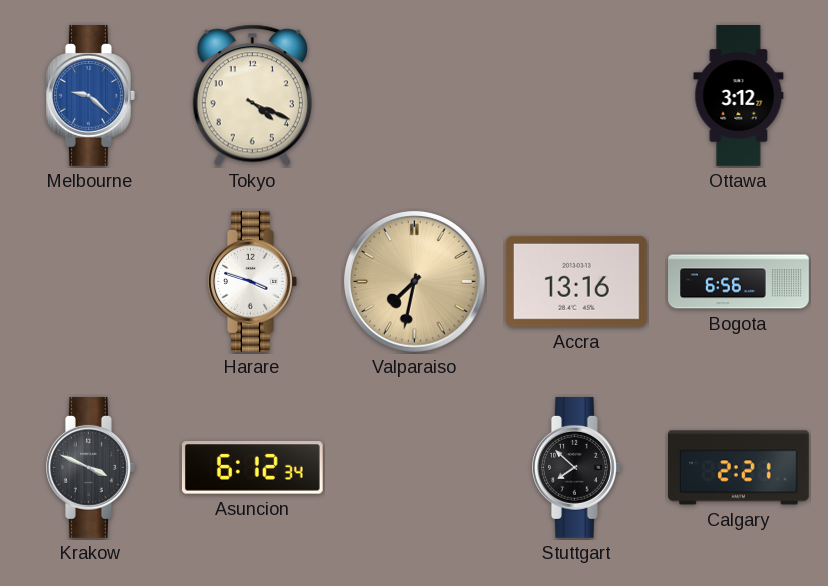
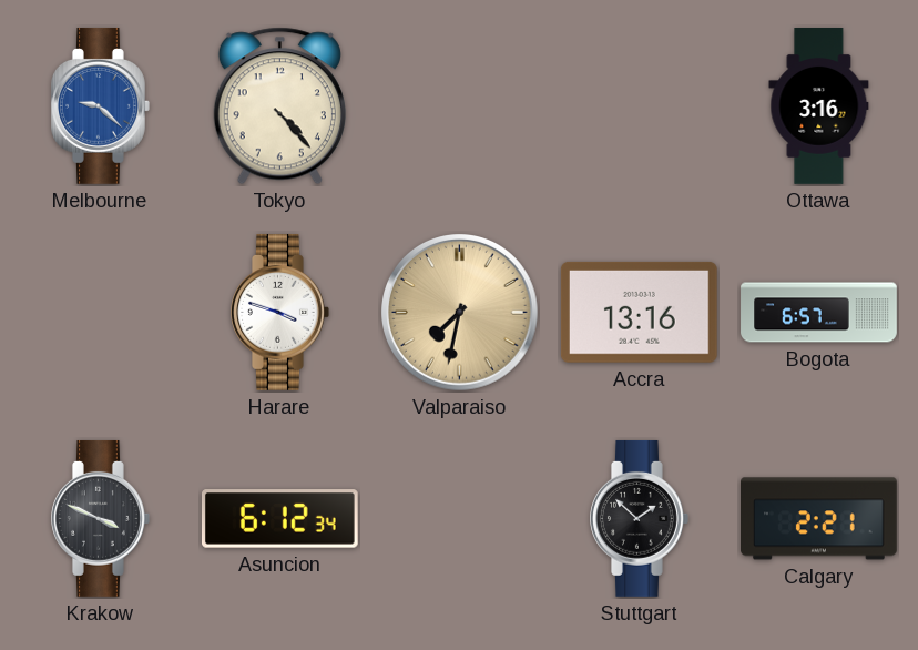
Tokyo: 4:19 -> 4:23
Ottawa: 3:12 -> 3:16
Bogota: 6:56 -> 6:57
Stuttgart: 7:52 -> 1:52
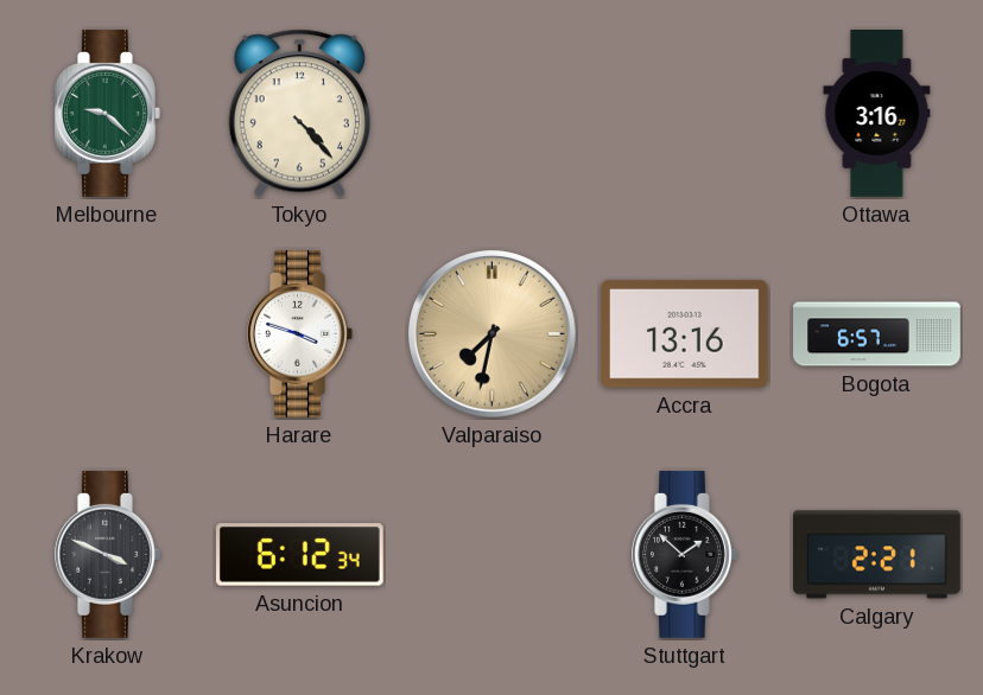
Melbourne dial: blue -> green
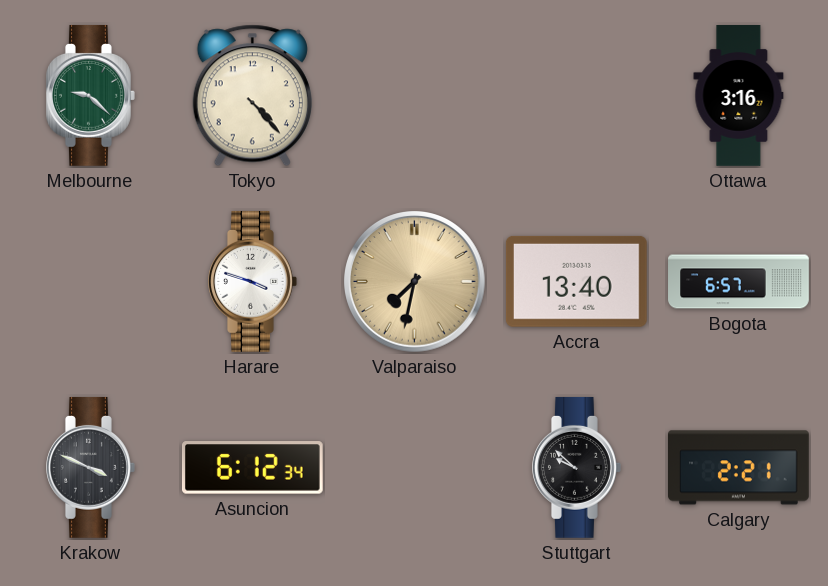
Accra: 13:16 -> 13:40
Stuttgart: 1:52 -> 9:52
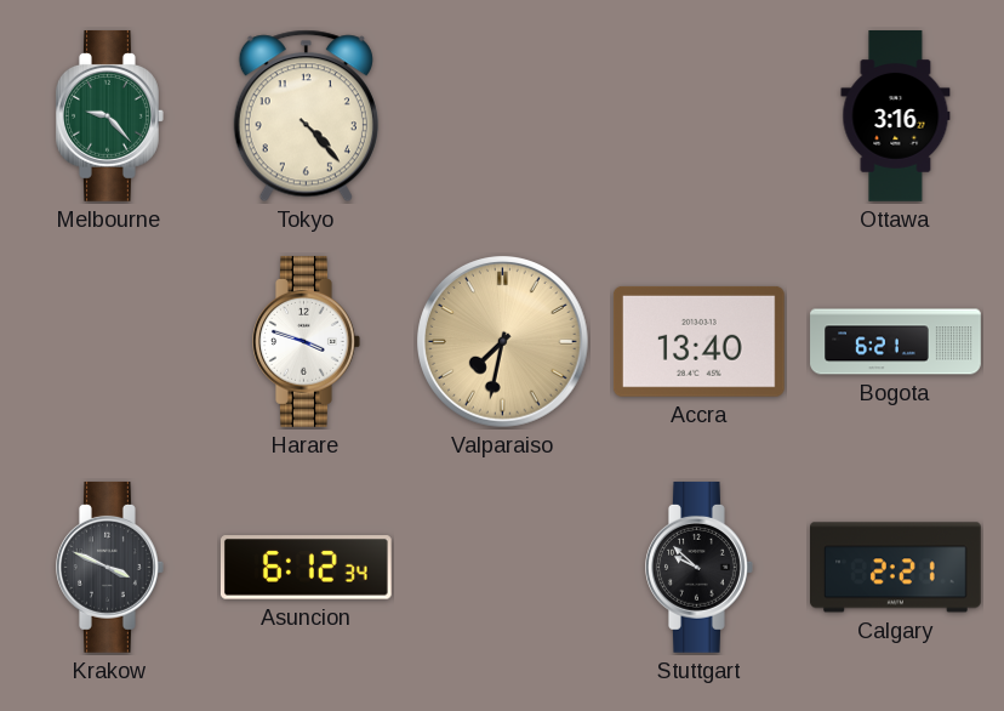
Melbourne: 9:22 -> 9:23
Bogota: 6:57 -> 6:21
